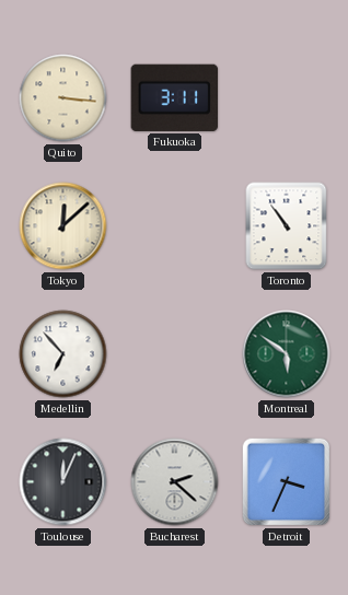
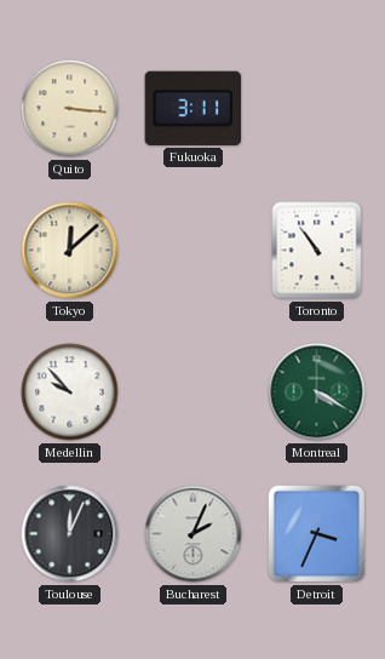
Medellin: 6:53 -> 9:53
Montreal: 5:51 -> 4:20
Bucharest: 2:22 -> 2:04
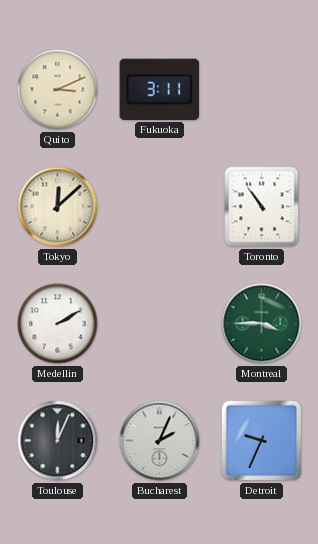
Quito: 3:16 -> 3:11
Medellin: 9:53 -> 2:10
Montreal: 4:20 -> 3:45
Detroit: 3:34 -> 9:34
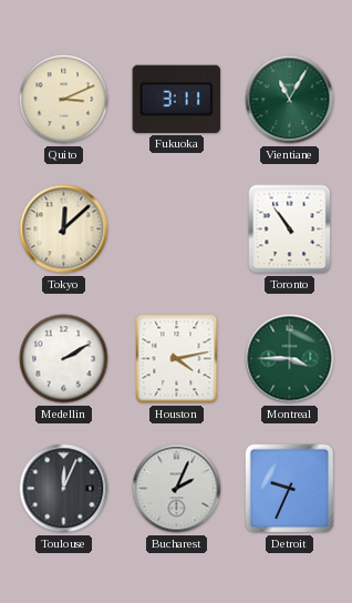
Vientiane: none -> 11:05
Houston: none -> 4:13
